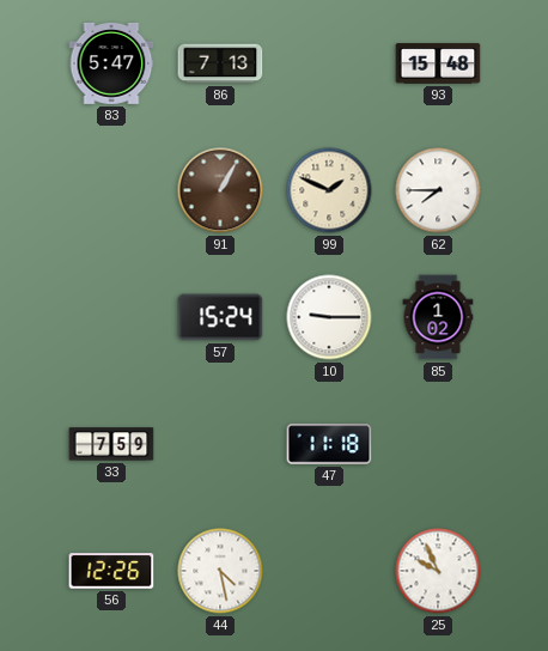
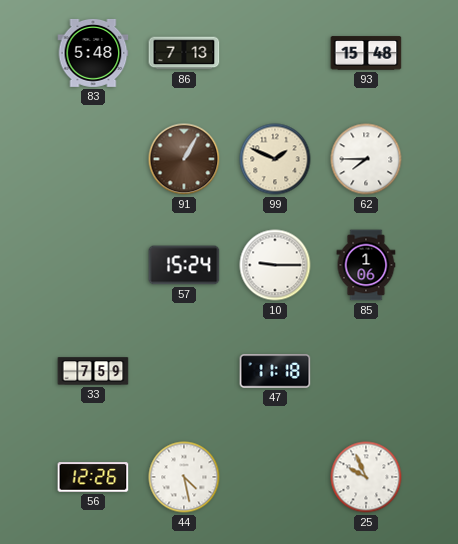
83: 5:47 -> 5:48
85: 1:02 -> 1:06
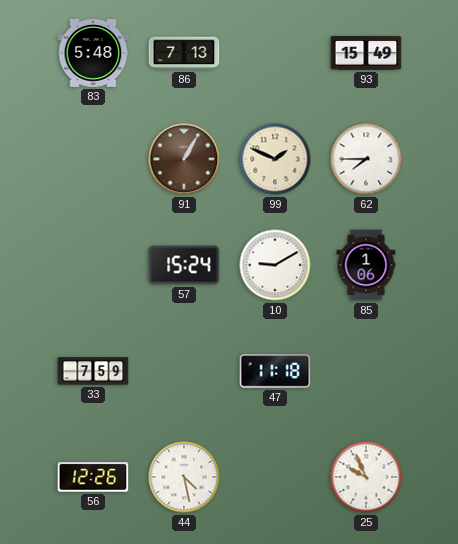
93: 15:48 -> 15:49
10: 9:15 -> 9:10
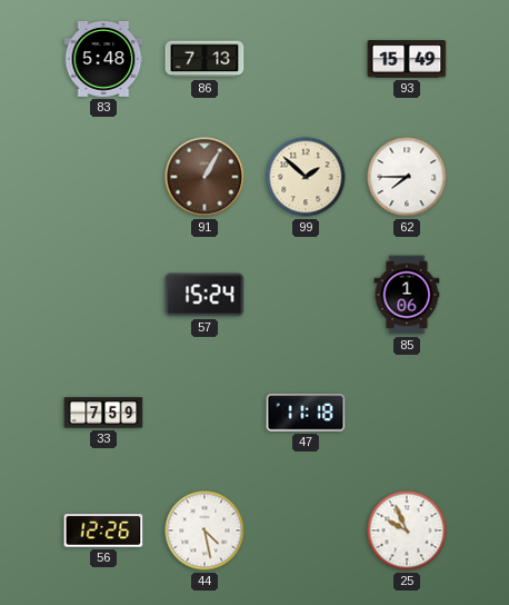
99: 1:49 -> 1:52
10: 9:10 -> none
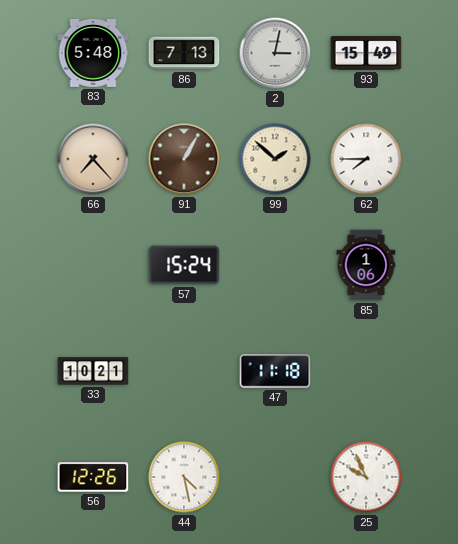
2: none -> 3:02
66: none -> 7:23
33: 7:59 -> 10:21
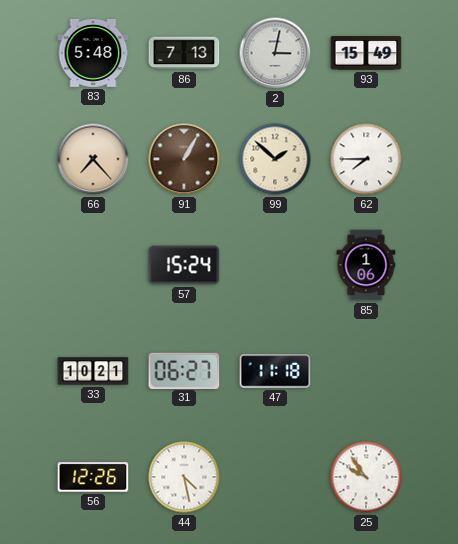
31: none -> 06:27
25: 9:56 -> 9:54
